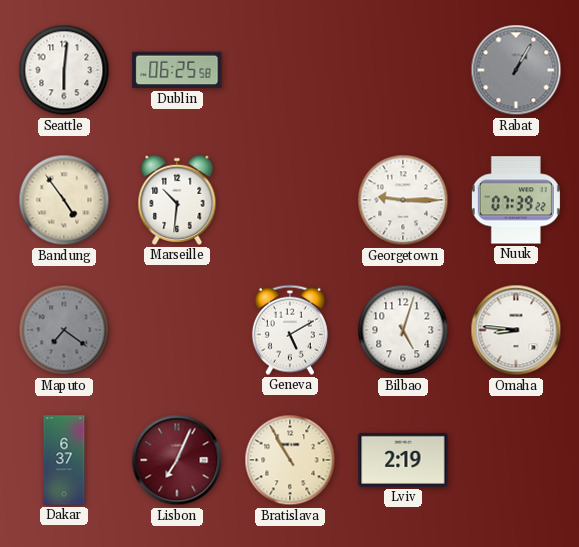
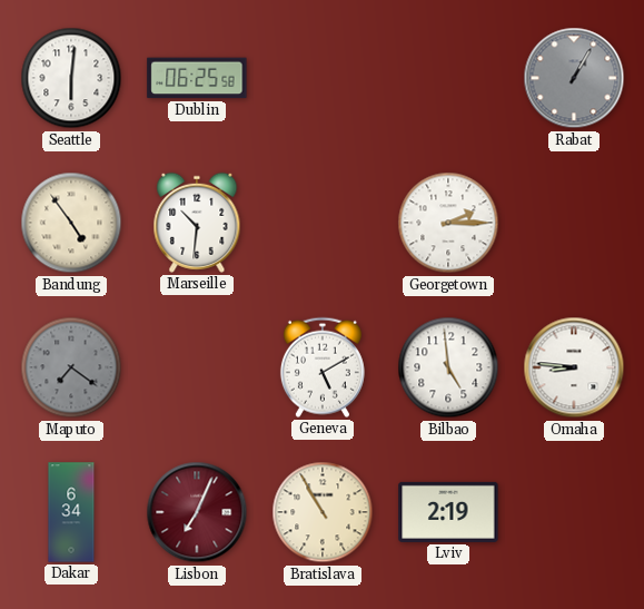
Georgetown: 9:15 -> 2:15
Nuuk: 07:39 -> none
Bilbao: 5:03 -> 4:59
Dakar: 6:37 -> 6:34
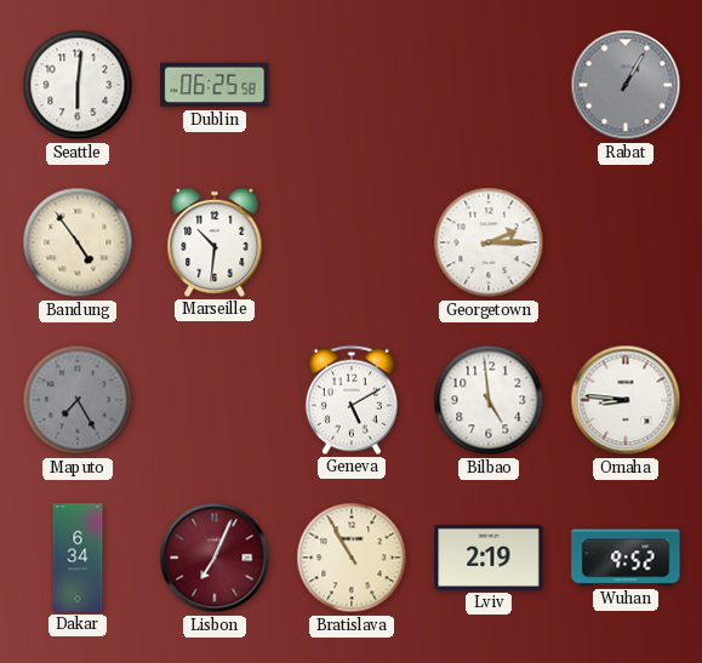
Maputo: 7:21 -> 7:25
Wuhan: none -> 9:52
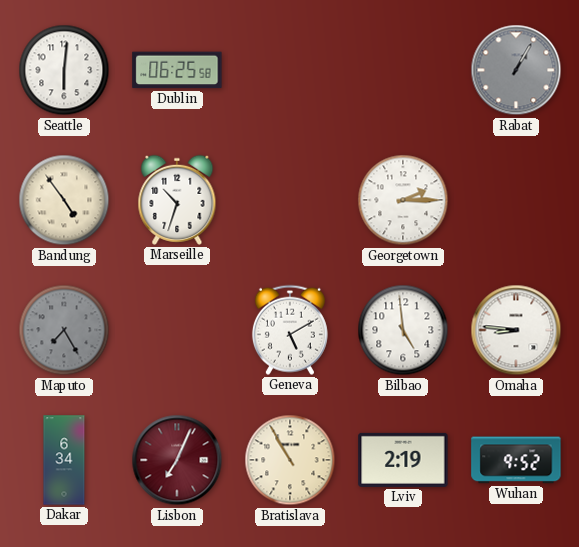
Marseille: 10:31 -> 10:33
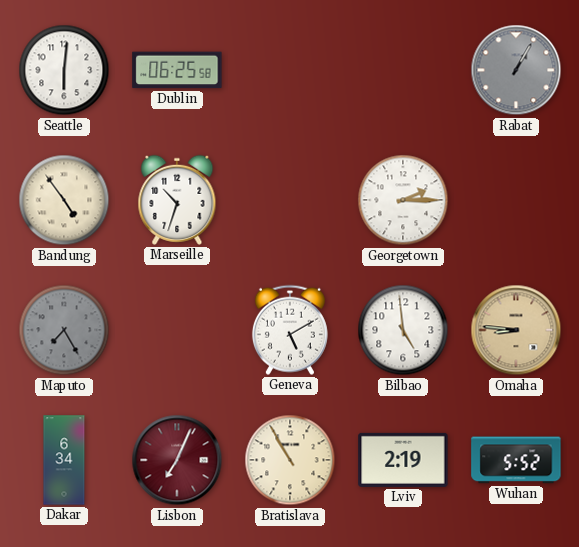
Omaha dial: white -> champagne
Wuhan: 9:52 -> 5:52
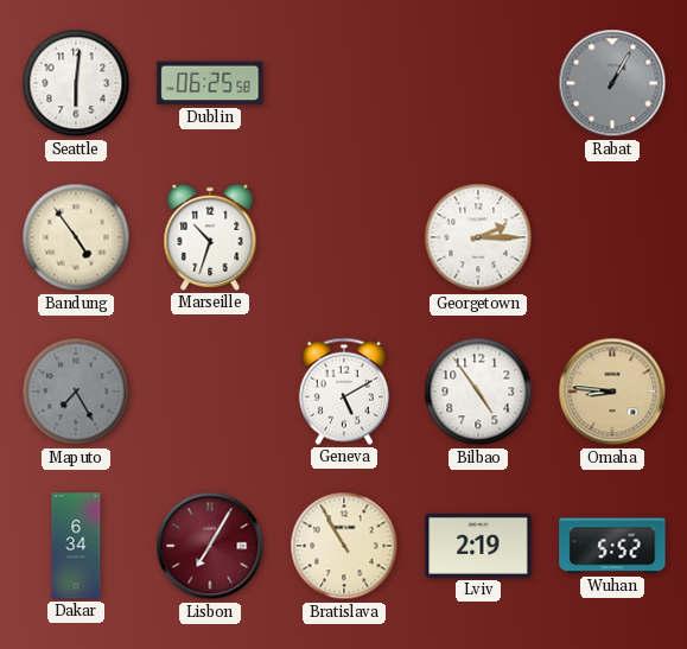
Bilbao: 4:59 -> 4:54
Lisbon: 7:04 -> 7:05
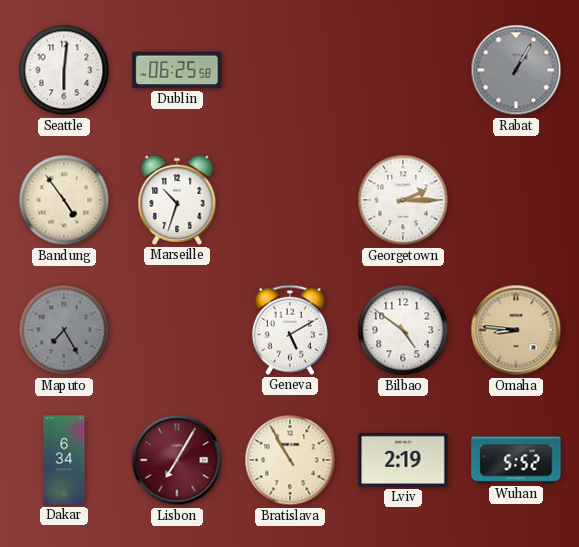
Bilbao: 4:54 -> 4:51
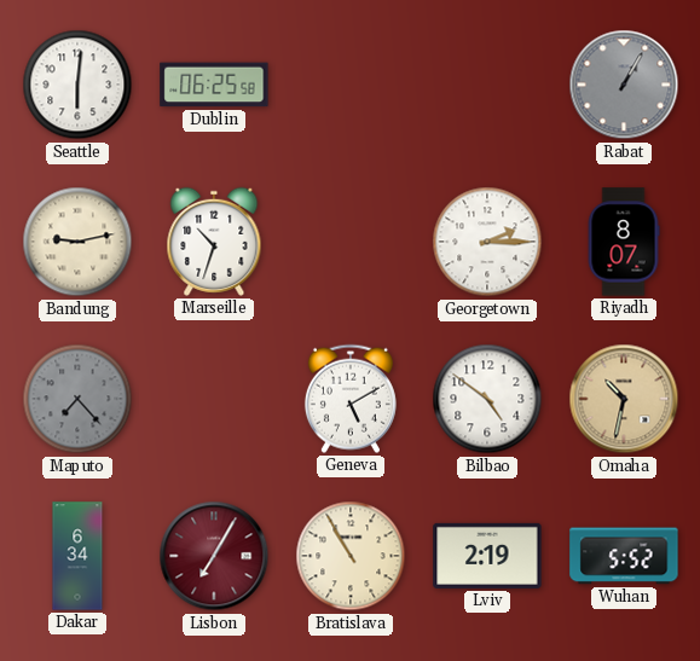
Bandung: 4:54 -> 9:13
Riyadh: none -> 8:07
Maputo: 7:25 -> 7:23
Omaha: 8:46 -> 10:32
